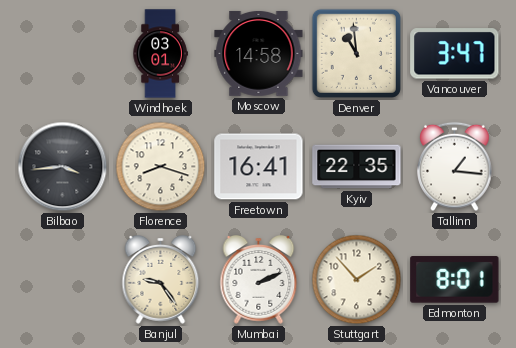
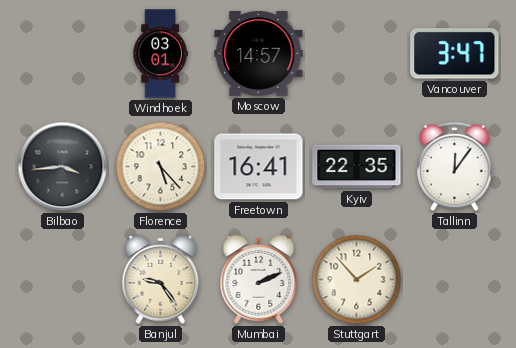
Moscow: 14:58 -> 14:57
Denver: 10:59 -> none
Florence: 8:18 -> 5:23
Tallinn: 1:16 -> 12:06
Edmonton: 8:01 -> none
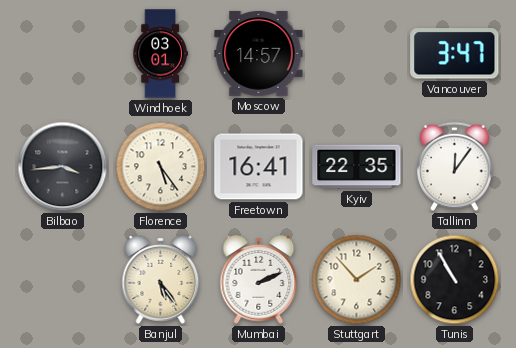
Florence: 5:23 -> 5:24
Banjul: 9:24 -> 5:24
Tunis: none -> 10:55
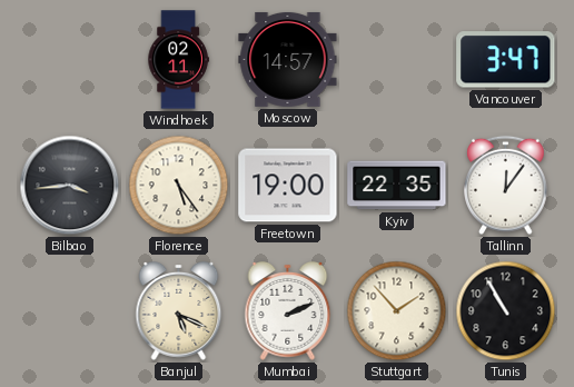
Windhoek: 03:01 -> 02:11
Freetown: 16:41 -> 19:00
Banjul: 5:24 -> 5:19
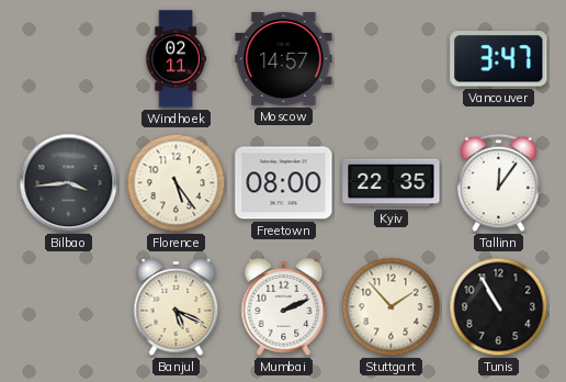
Freetown: 19:00 -> 08:00
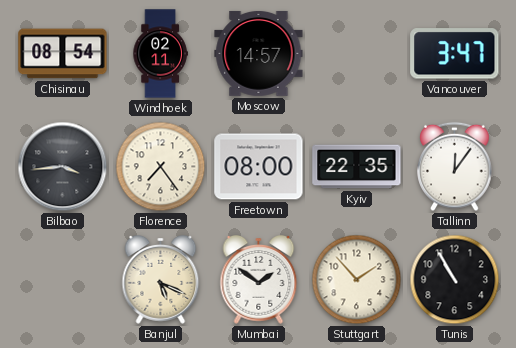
Chisinau: none -> 08:54
Florence: 5:24 -> 7:24
Mumbai: 2:11 -> 1:51
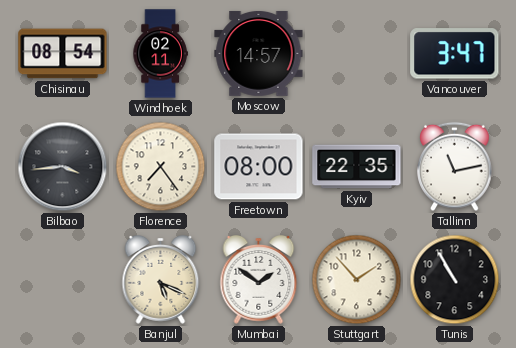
Tallinn: 12:06 -> 11:13
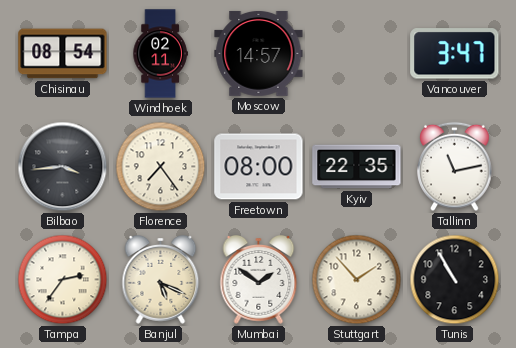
Tampa: none -> 2:36
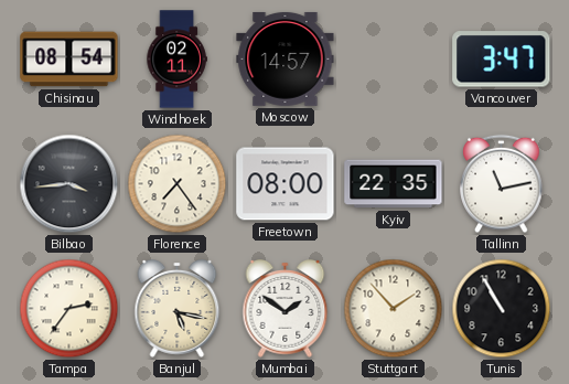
Banjul: 5:19 -> 5:17
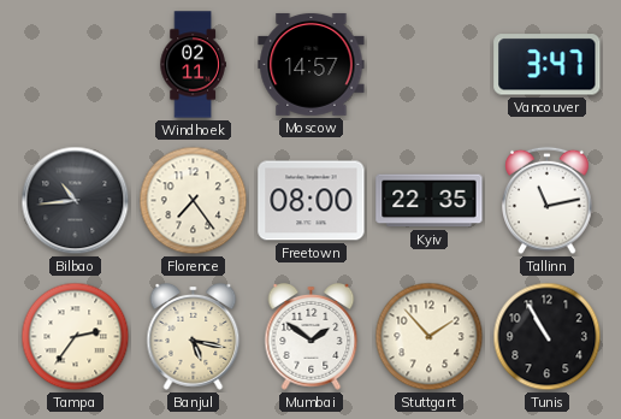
Chisinau: 08:54 -> none
Bilbao: 3:44 -> 10:44
